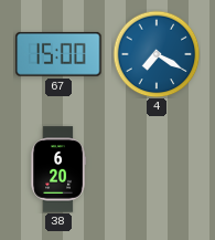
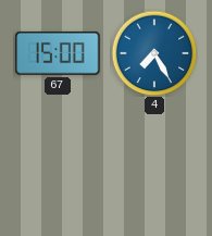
4: 7:20 -> 7:25
38: 6:20 -> none
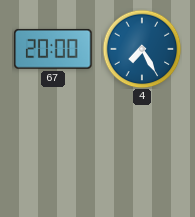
67: 15:00 -> 20:00
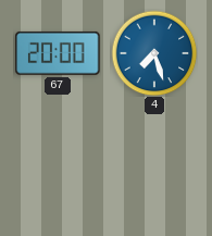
4: 7:25 -> 7:27
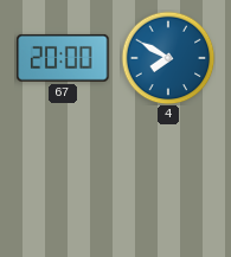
4: 7:27 -> 7:50
